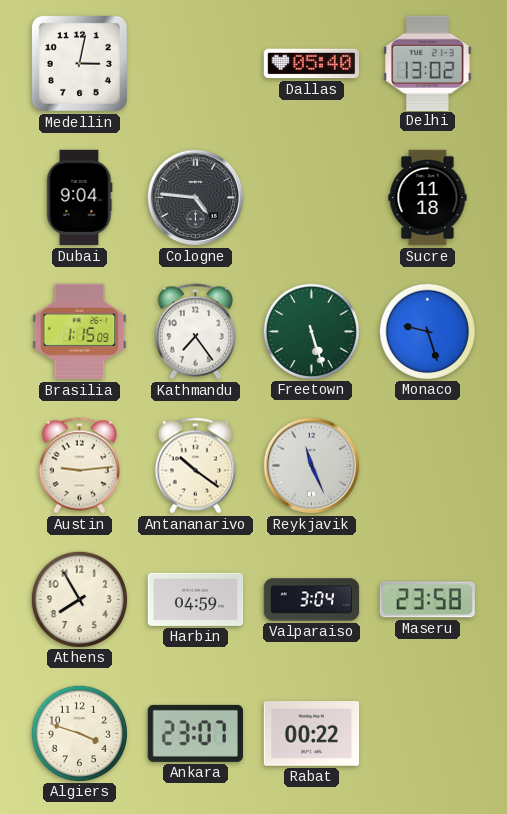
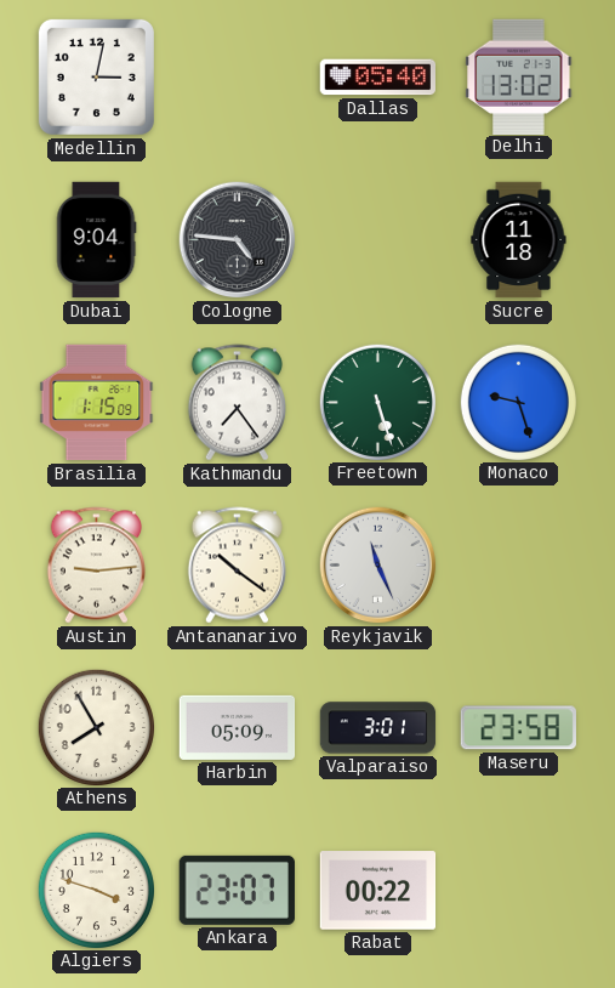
Harbin: 04:59 -> 05:09
Valparaiso: 3:04 -> 3:01
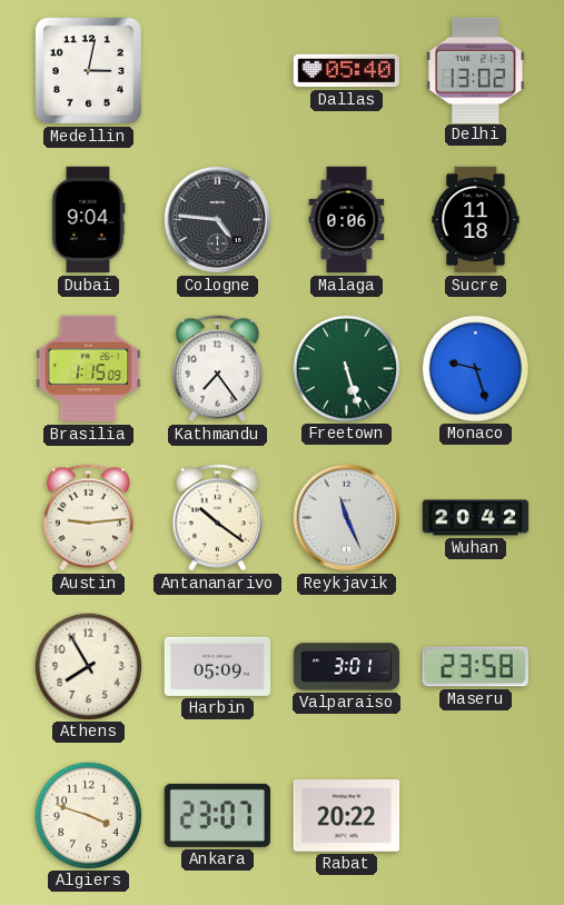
Malaga: none -> 0:06
Wuhan: none -> 20:42
Rabat: 00:22 -> 20:22
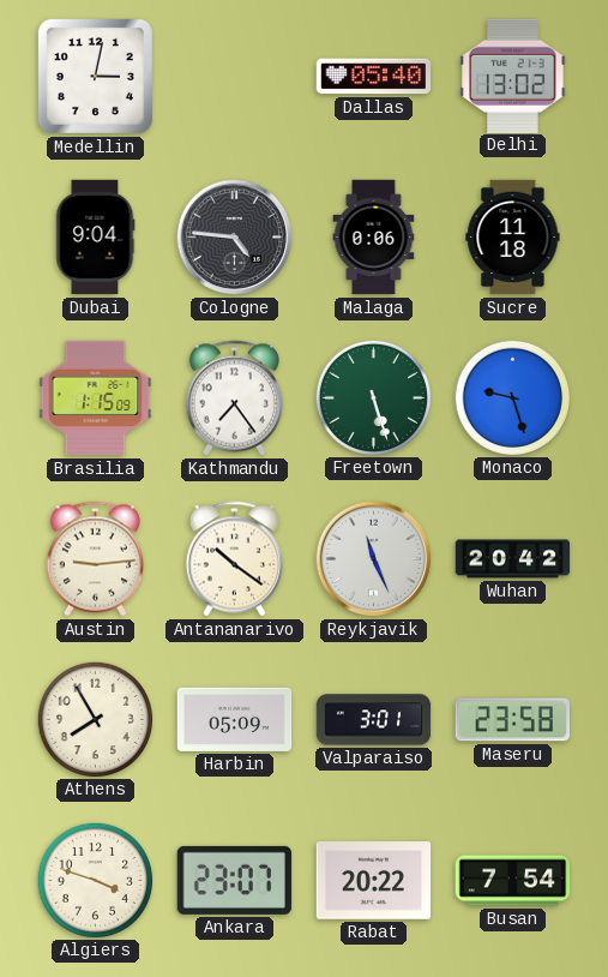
Busan: none -> 7:54
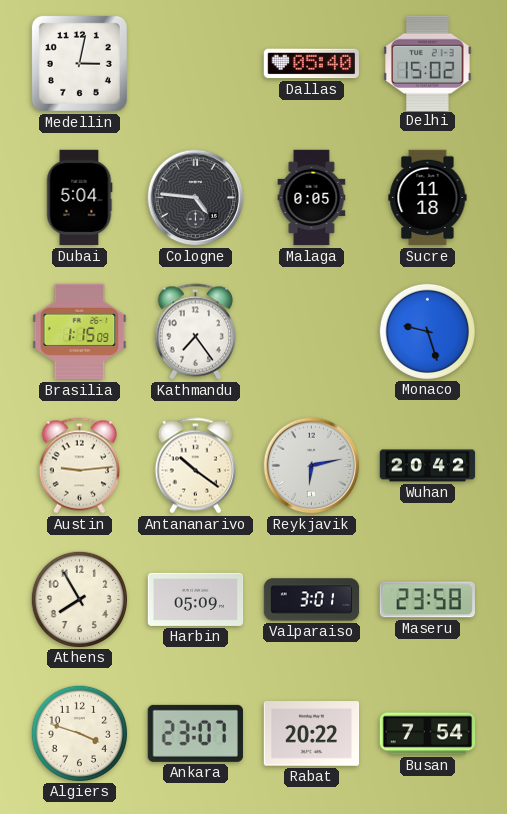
Delhi: 13:02 -> 15:02
Dubai: 9:04 -> 5:04
Malaga: 0:06 -> 0:05
Freetown: 5:27 -> none
Reykjavik: 11:26 -> 6:13
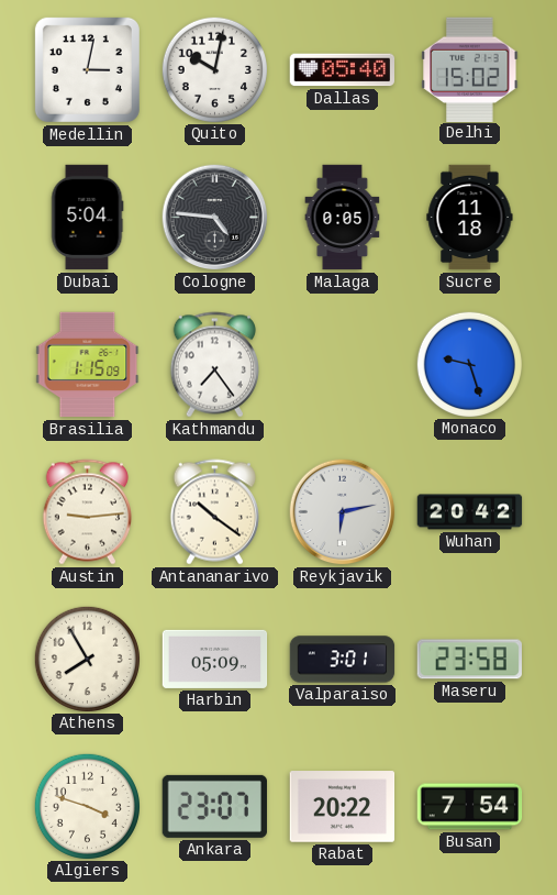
Quito: none -> 10:02
